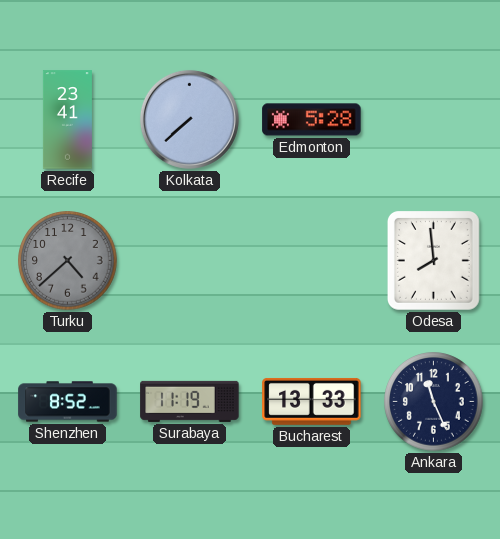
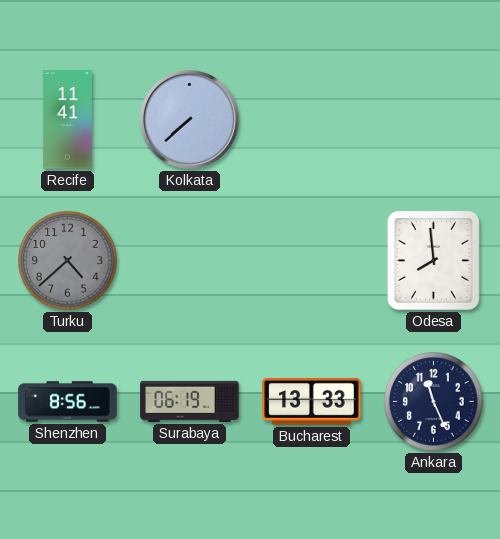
Recife: 23:41 -> 11:41
Edmonton: 5:28 -> none
Shenzhen: 8:52 -> 8:56
Surabaya: 11:19 -> 06:19
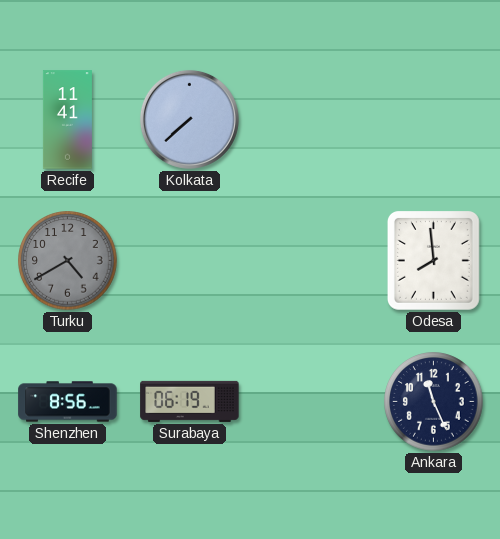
Turku: 4:38 -> 4:40
Bucharest: 13:33 -> none
